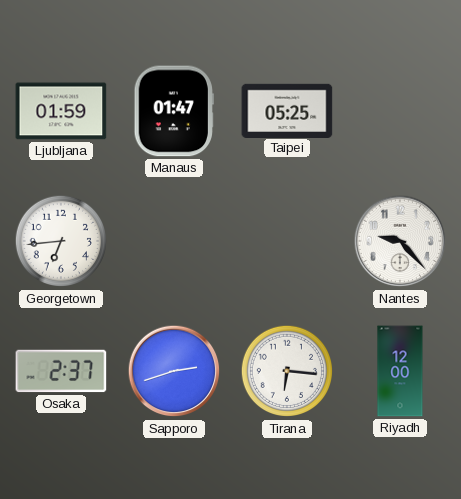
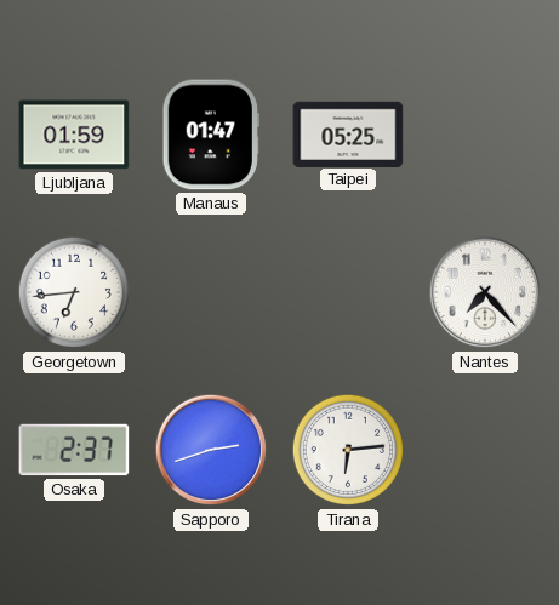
Nantes: 9:23 -> 7:23
Tirana: 6:16 -> 6:14
Riyadh: 12:00 -> none
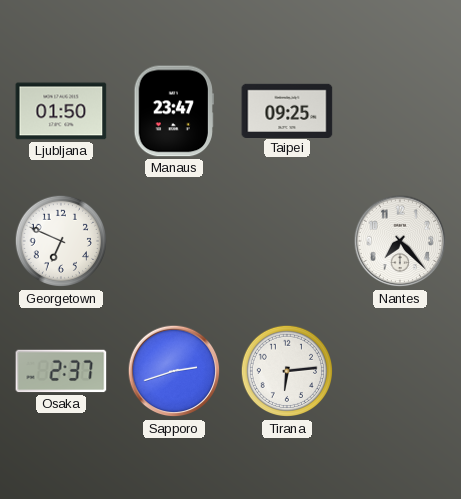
Ljubljana: 01:59 -> 01:50
Manaus: 01:47 -> 23:47
Taipei: 05:25 -> 09:25
Georgetown: 6:44 -> 6:49
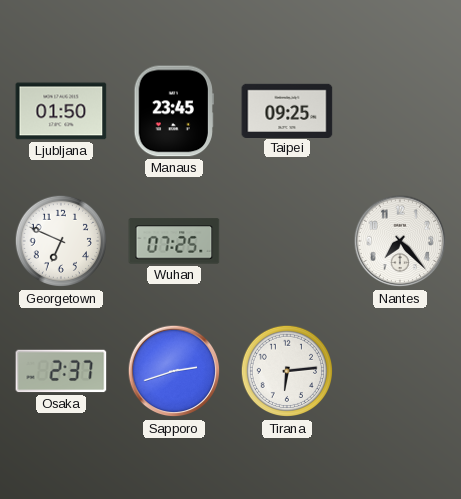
Manaus: 23:47 -> 23:45
Wuhan: none -> 07:25
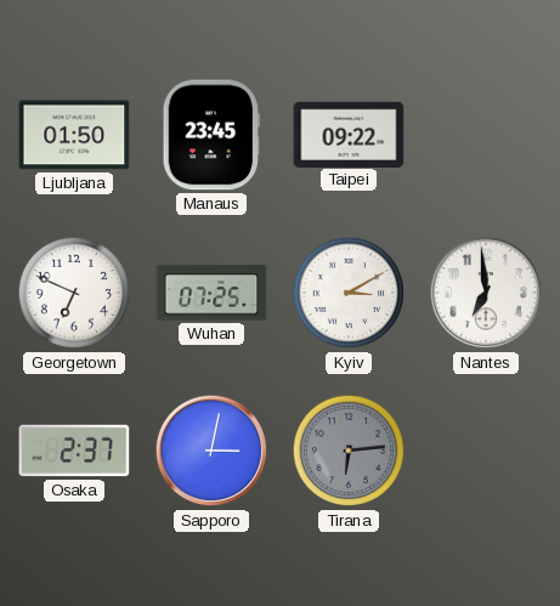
Taipei: 09:25 -> 09:22
Kyiv: none -> 3:10
Nantes: 7:23 -> 6:59
Sapporo: 2:42 -> 3:02
Tirana dial: white -> grey
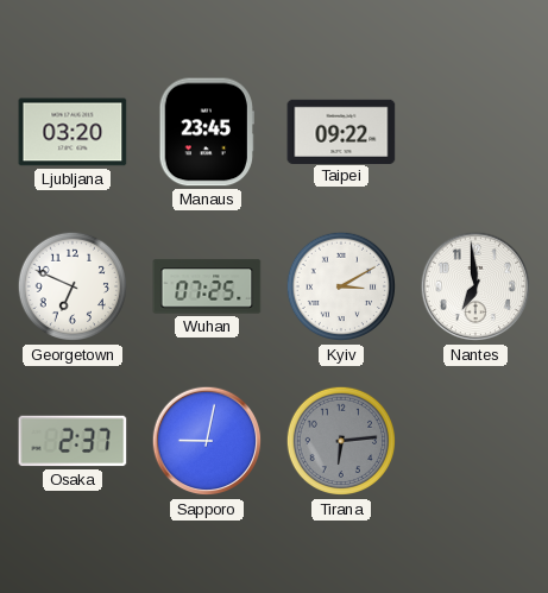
Ljubljana: 01:50 -> 03:20
Sapporo: 3:02 -> 9:02
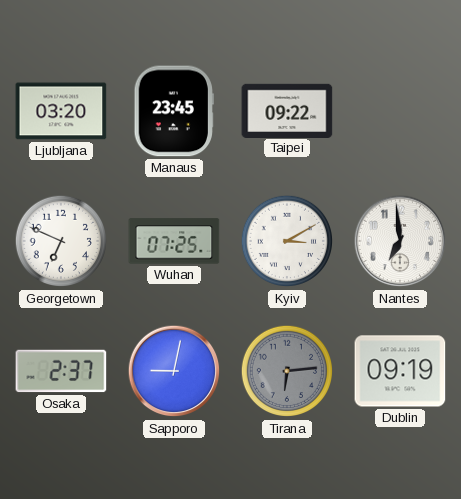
Dublin: none -> 09:19
